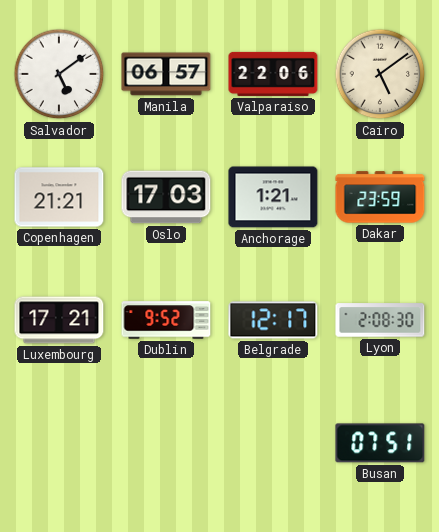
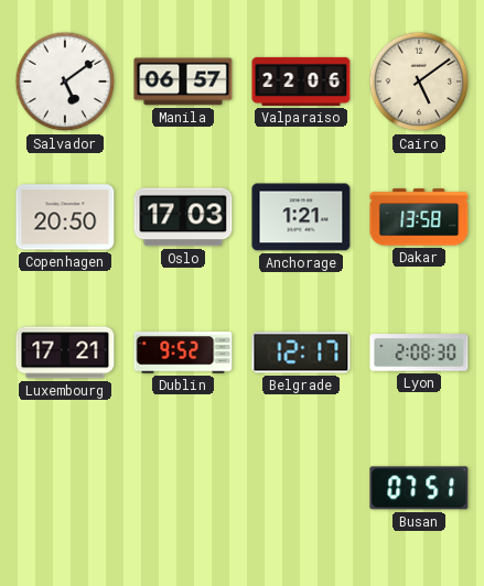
Copenhagen: 21:21 -> 20:50
Dakar: 23:59 -> 13:58
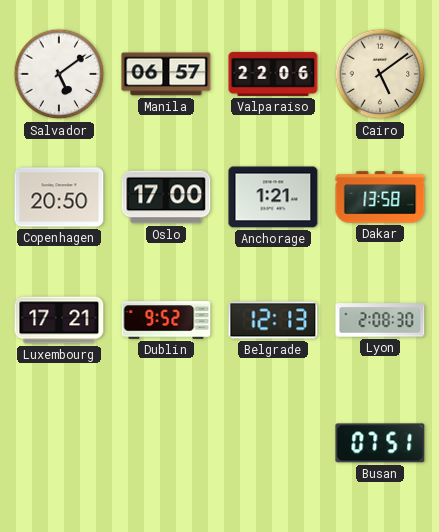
Oslo: 17:03 -> 17:00
Belgrade: 12:17 -> 12:13
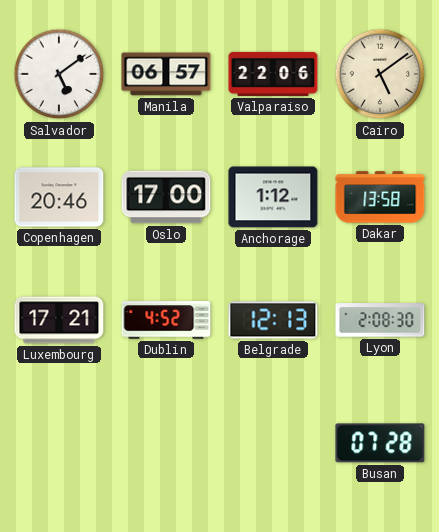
Copenhagen: 20:50 -> 20:46
Anchorage: 1:21 -> 1:12
Dublin: 9:52 -> 4:52
Busan: 07:51 -> 07:28
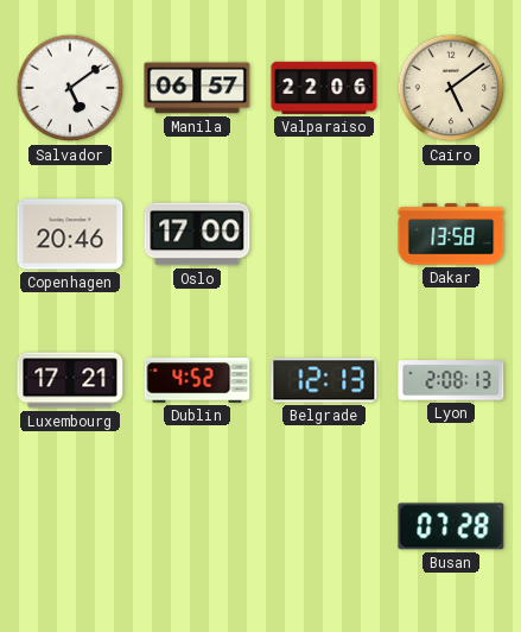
Anchorage: 1:12 -> none
Lyon: 2:08:30 -> 2:08:13
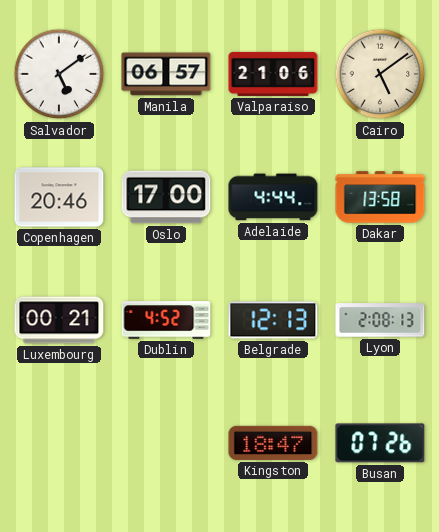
Valparaiso: 22:06 -> 21:06
Adelaide: none -> 4:44
Luxembourg: 17:21 -> 00:21
Kingston: none -> 18:47
Busan: 07:28 -> 07:26
